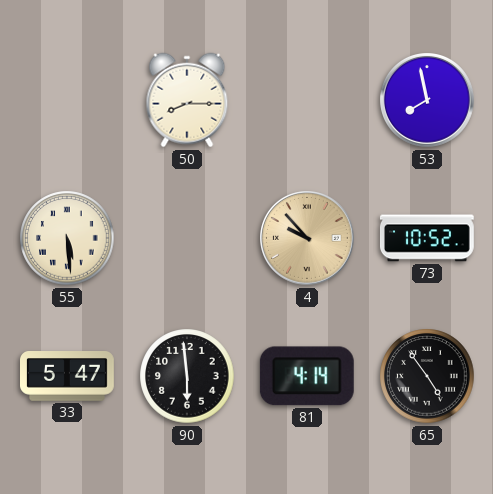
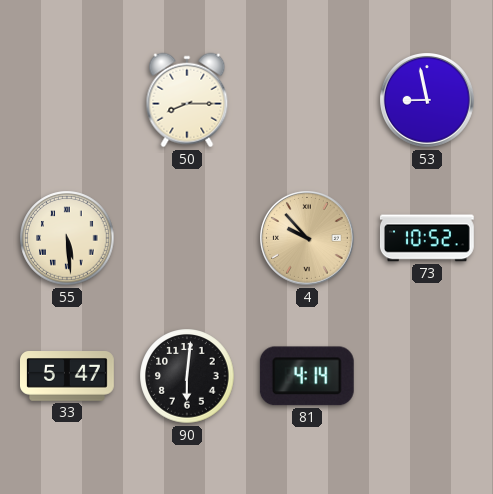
53: 7:58 -> 8:58
90: 5:59 -> 6:01
65: 4:54 -> none
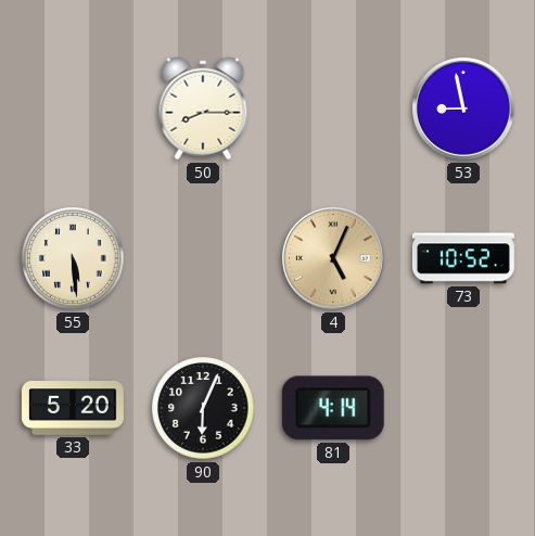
4: 9:53 -> 5:04
33: 5:47 -> 5:20
90: 6:01 -> 6:04
